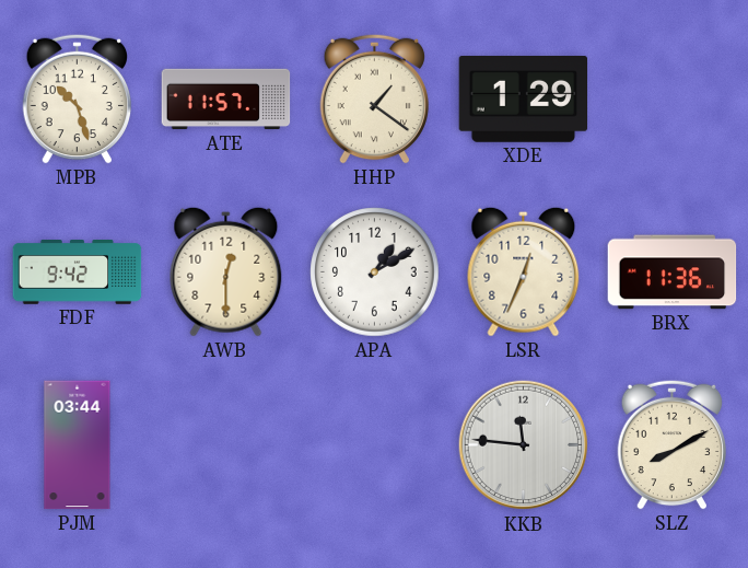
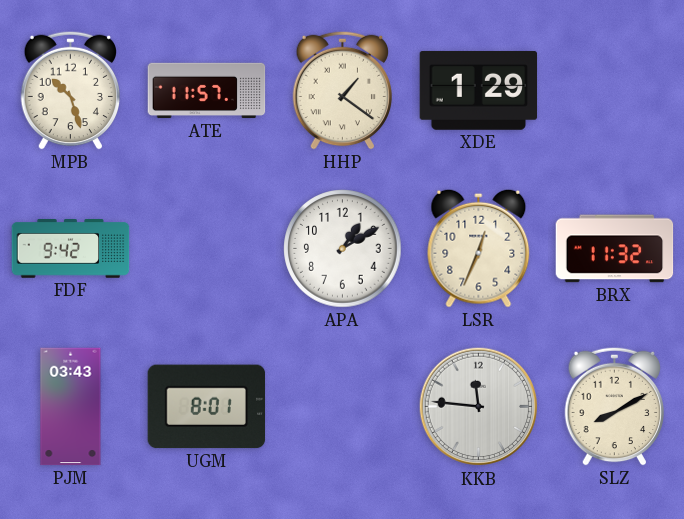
AWB: 12:30 -> none
BRX: 11:36 -> 11:32
PJM: 03:44 -> 03:43
UGM: none -> 8:01
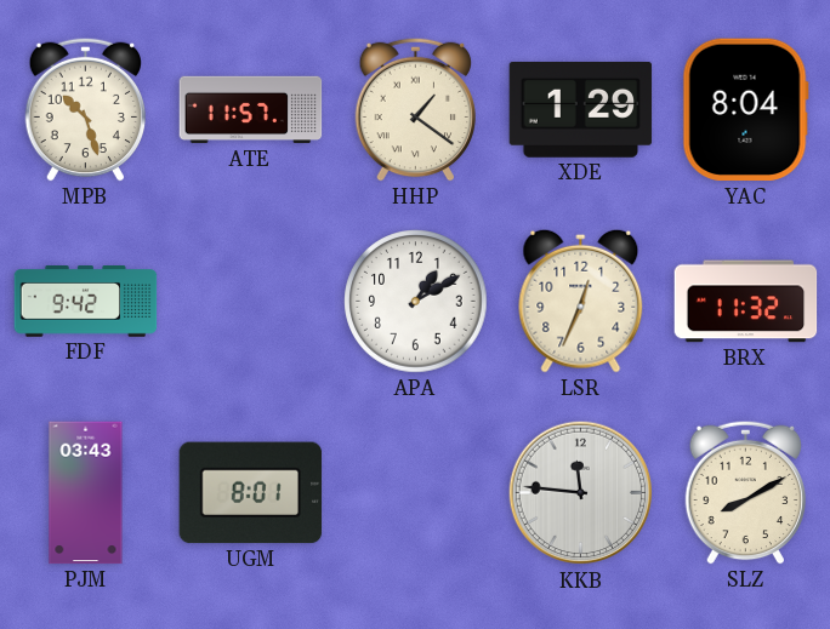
YAC: none -> 8:04
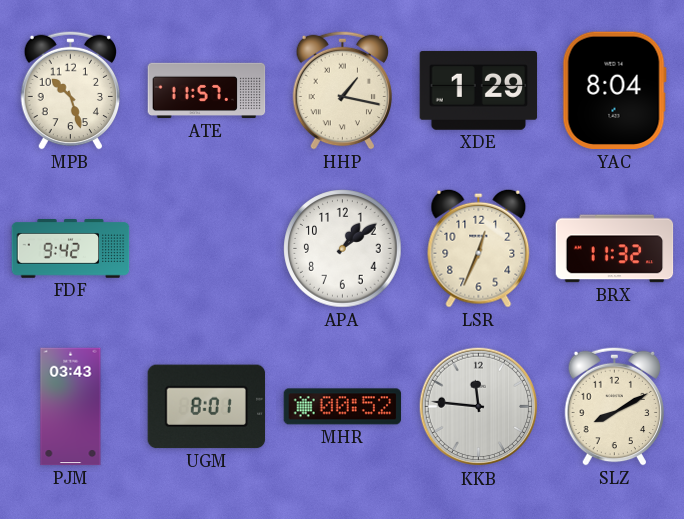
HHP: 1:21 -> 1:17
APA: 1:10 -> 1:09
MHR: none -> 00:52
